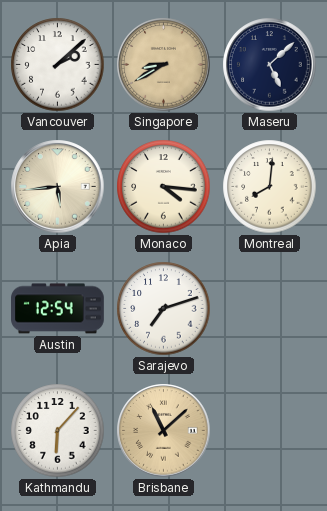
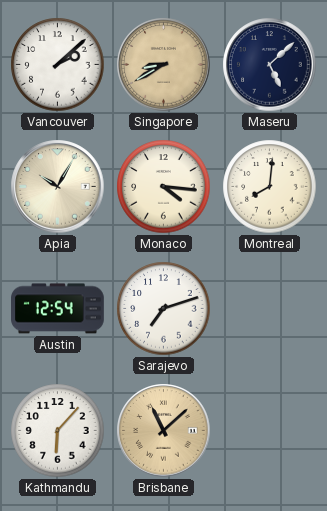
Apia: 5:44 -> 10:05
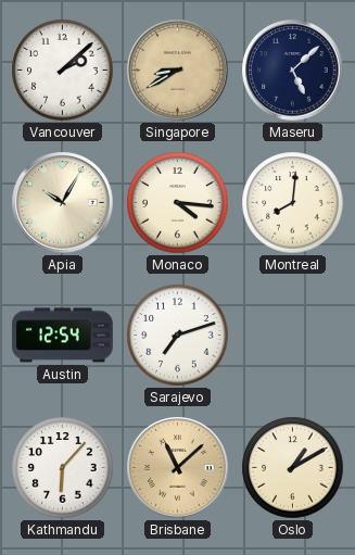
Oslo: none -> 1:10
